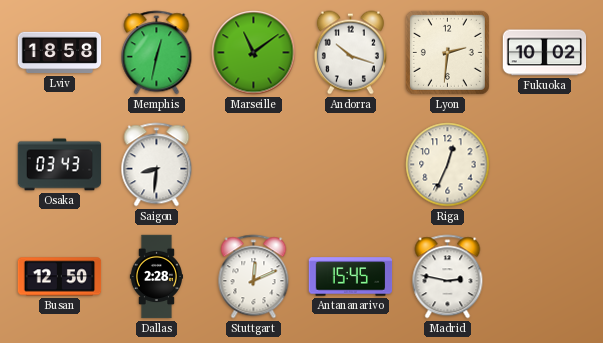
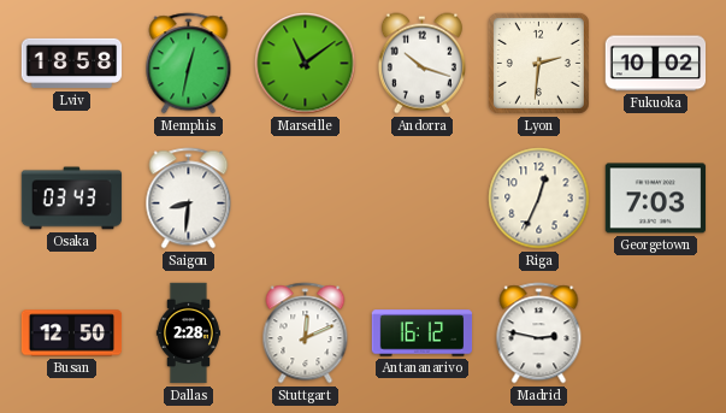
Georgetown: none -> 7:03
Antananarivo: 15:45 -> 16:12
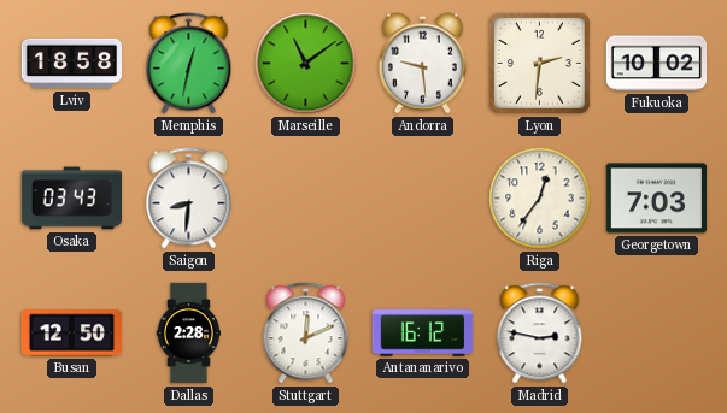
Andorra: 10:18 -> 9:29
Riga: 12:34 -> 12:36
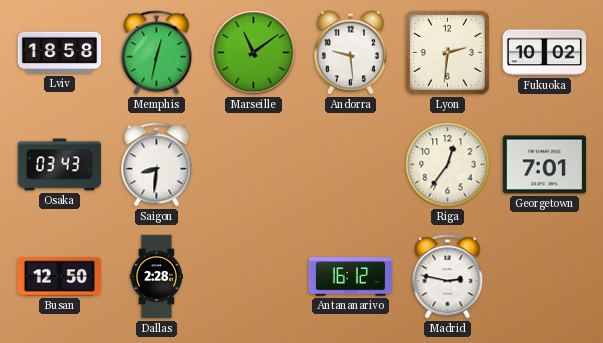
Georgetown: 7:03 -> 7:01
Stuttgart: 12:11 -> none
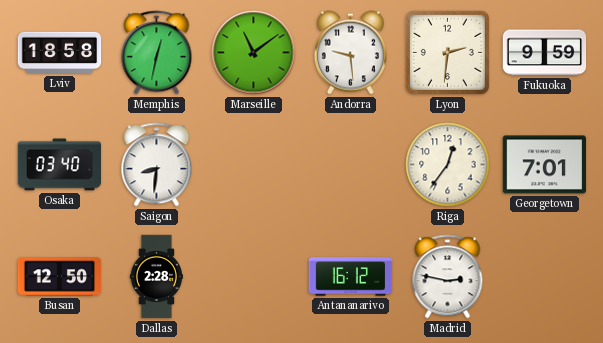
Fukuoka: 10:02 -> 9:59
Osaka: 03:43 -> 03:40
